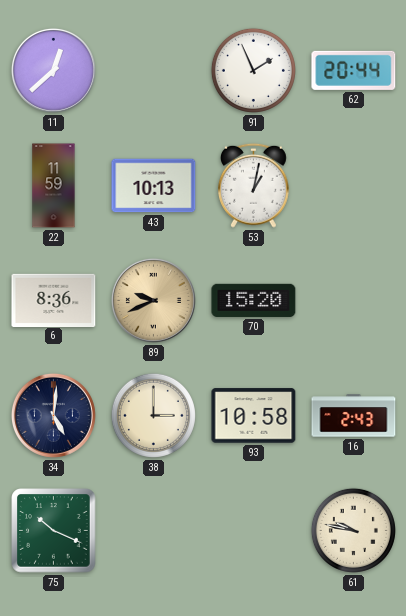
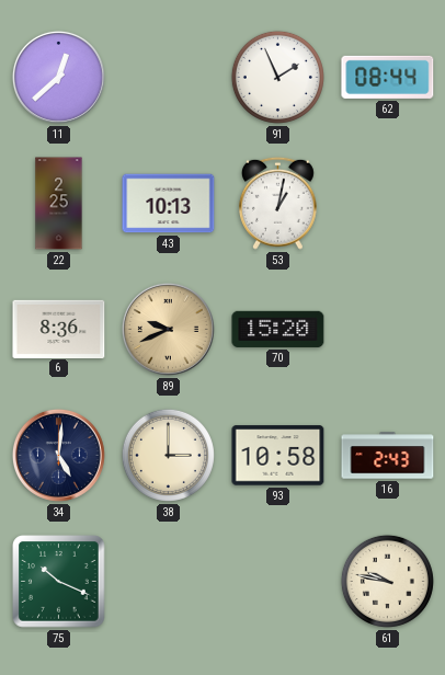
62: 20:44 -> 08:44
22: 11:59 -> 2:25
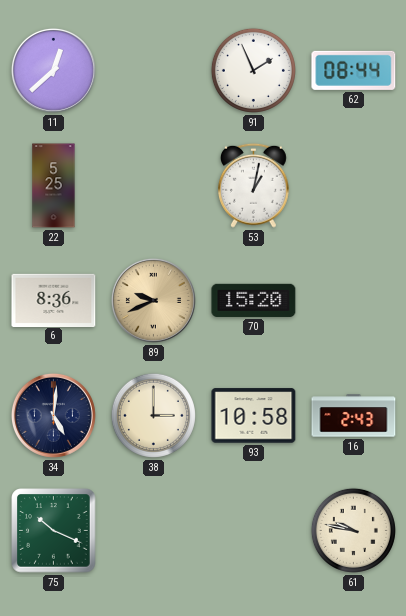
22: 2:25 -> 5:25
43: 10:13 -> none
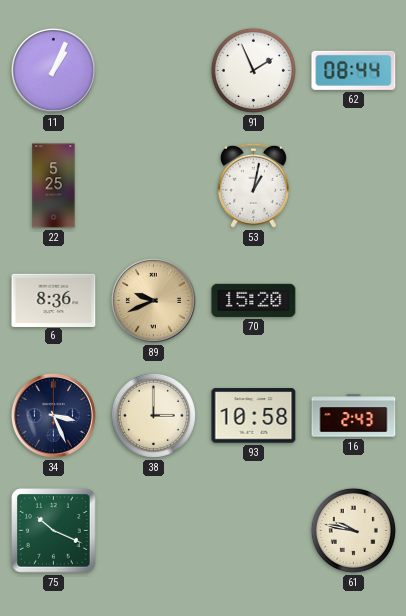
11: 12:38 -> 1:04
34: 5:01 -> 3:26
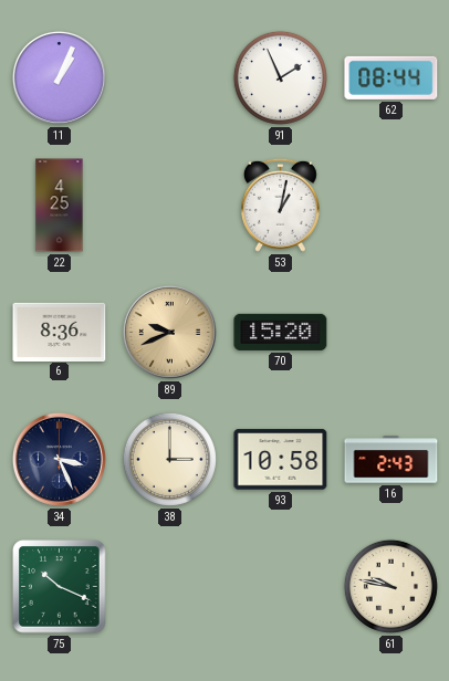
22: 5:25 -> 4:25
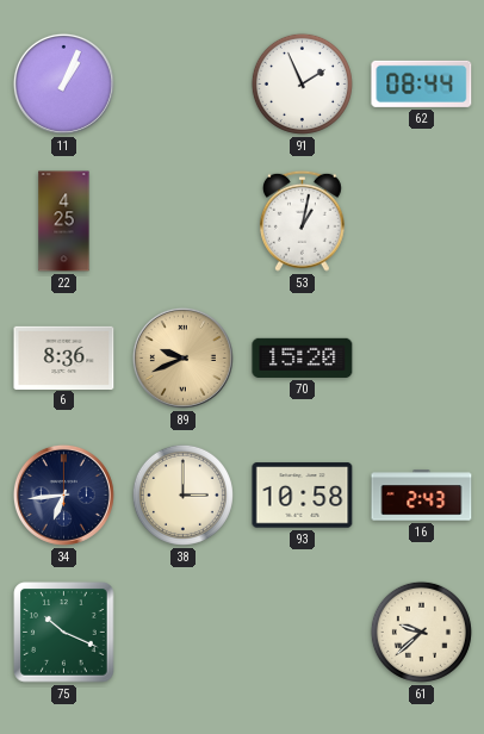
34: 3:26 -> 6:44
61: 9:47 -> 9:38
